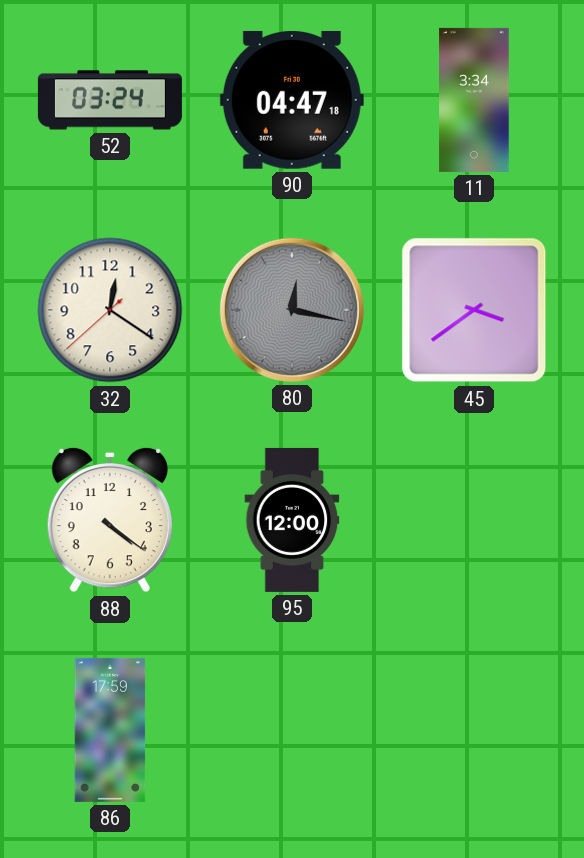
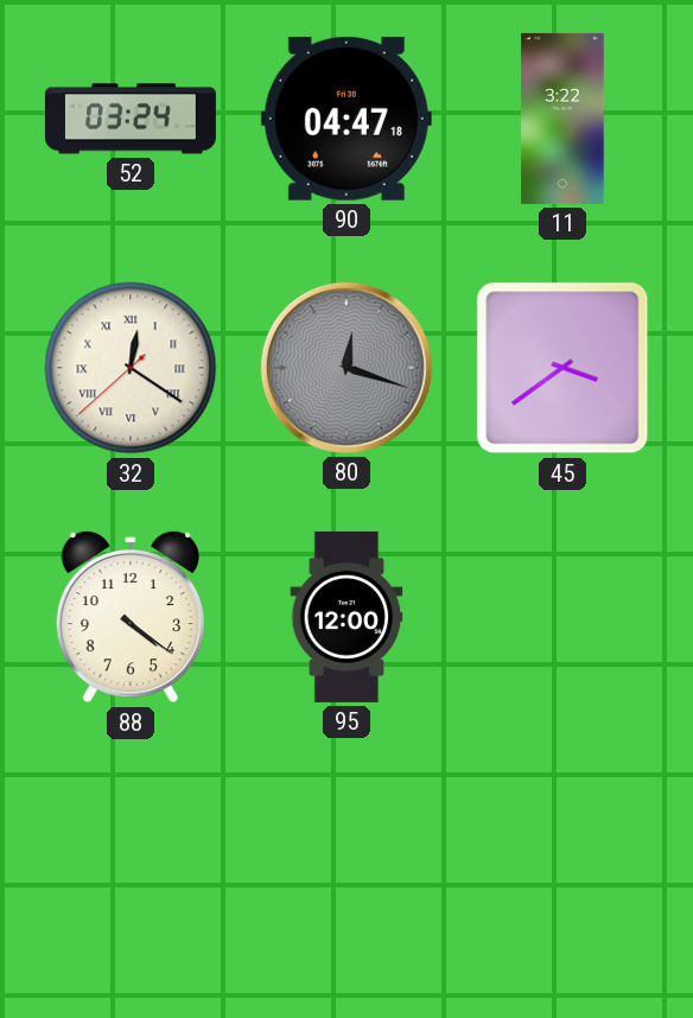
11: 3:34 -> 3:22
32 numerals: Arabic -> Roman
80: 12:17 -> 12:18
86: 17:59 -> none
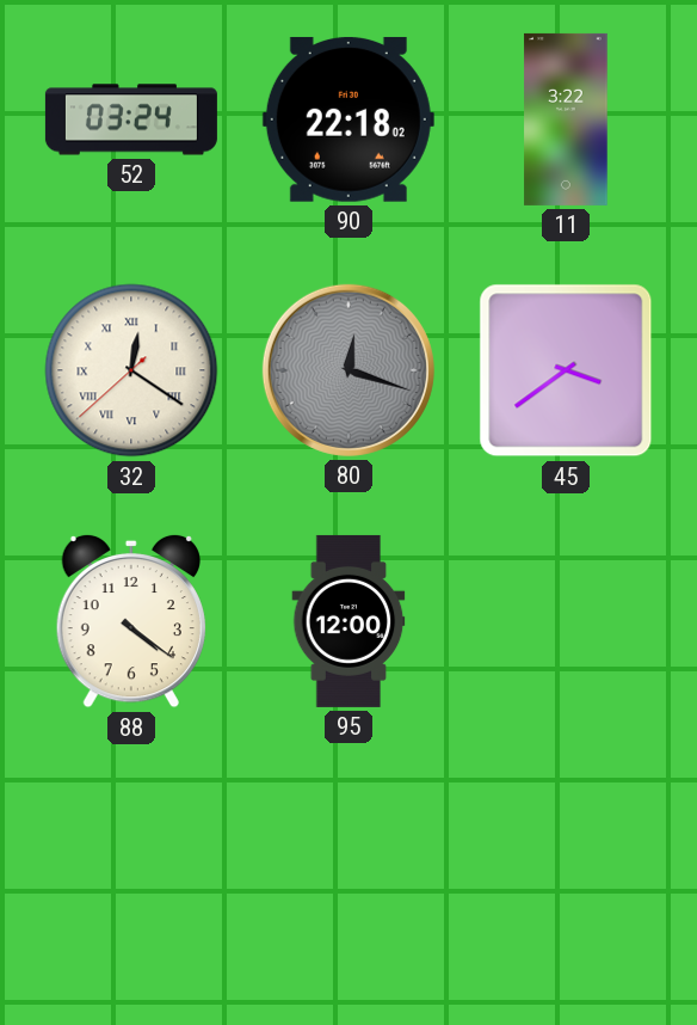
90: 04:47 -> 22:18
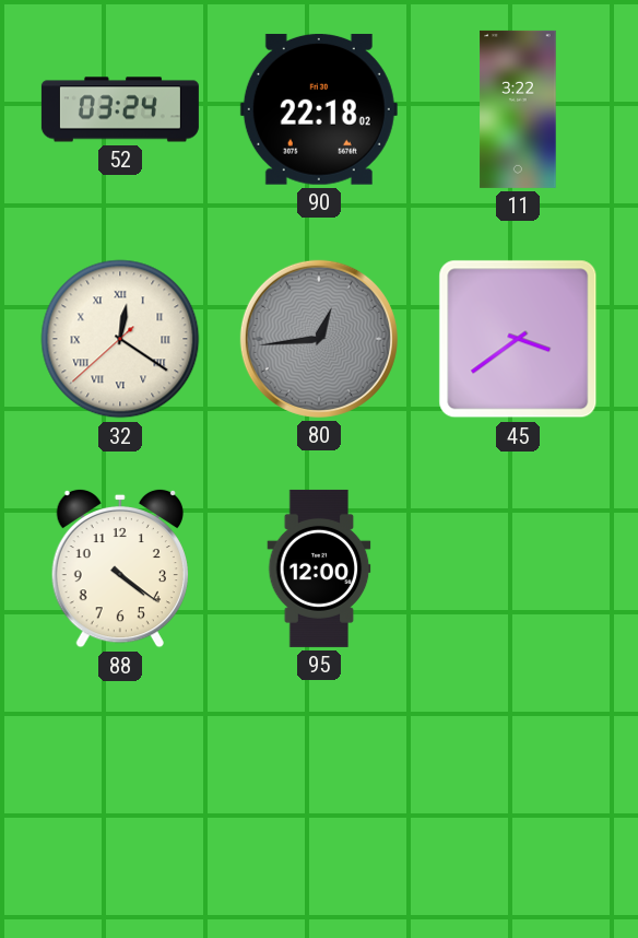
80: 12:18 -> 12:44
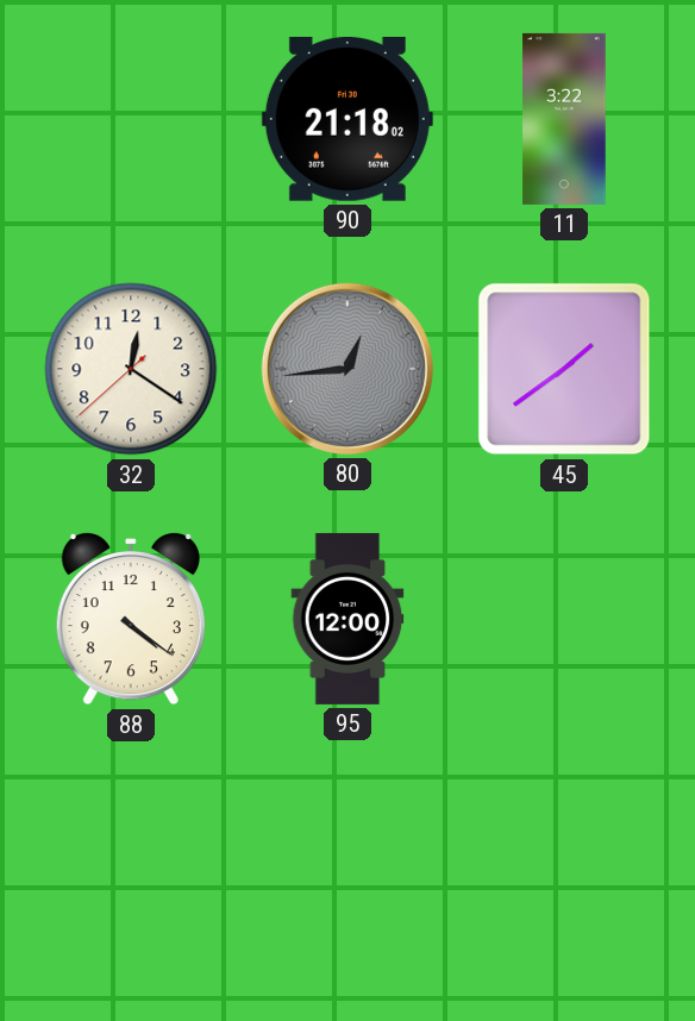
52: 03:24 -> none
90: 22:18 -> 21:18
32 numerals: Roman -> Arabic
45: 3:39 -> 1:39
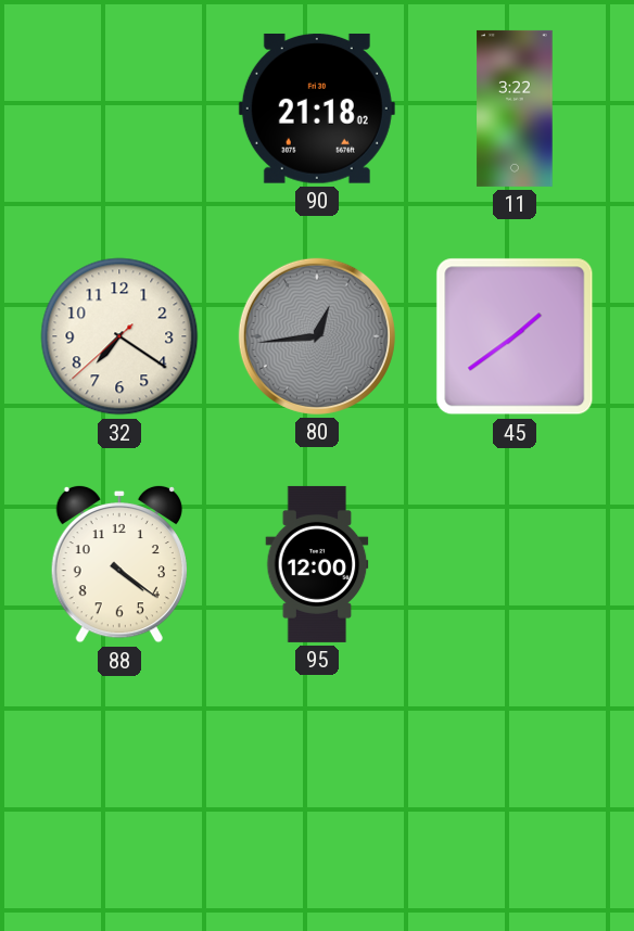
32: 12:20 -> 7:20
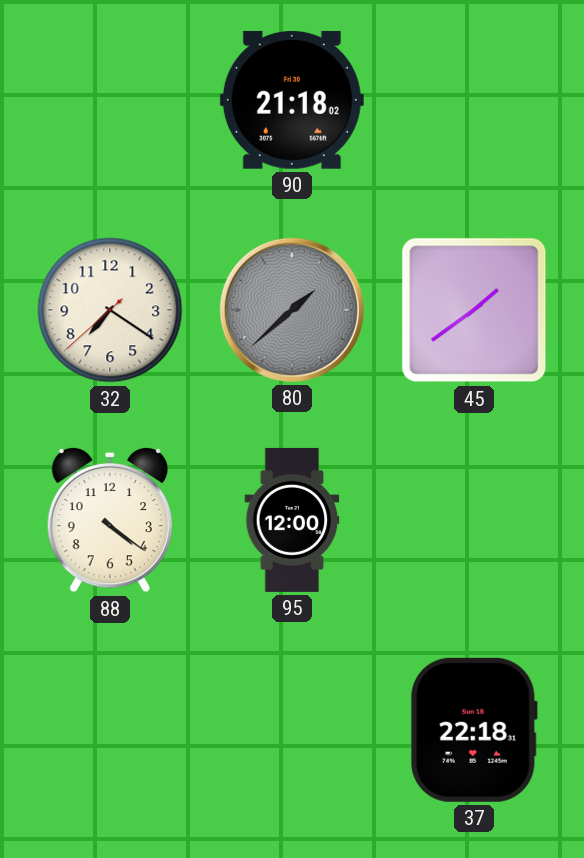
11: 3:22 -> none
80: 12:44 -> 1:38
37: none -> 22:18
